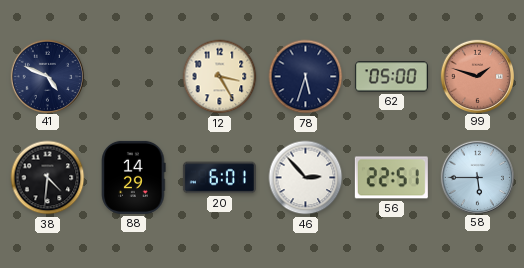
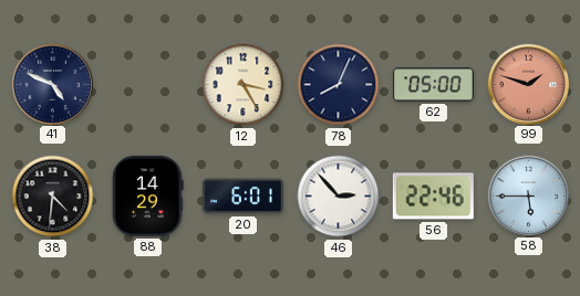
78: 5:33 -> 8:04
56: 22:51 -> 22:46
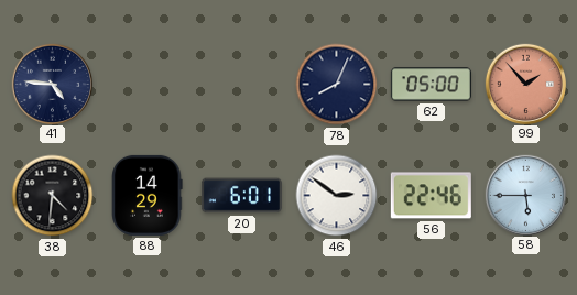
41: 4:49 -> 4:46
12: 3:25 -> none
99: 1:48 -> 1:53
46: 2:53 -> 2:51
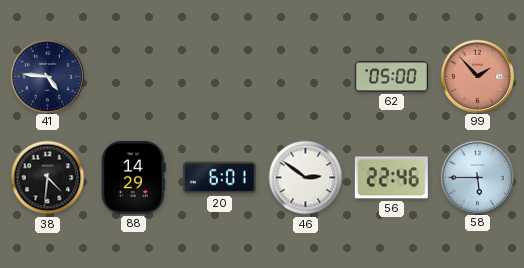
78: 8:04 -> none
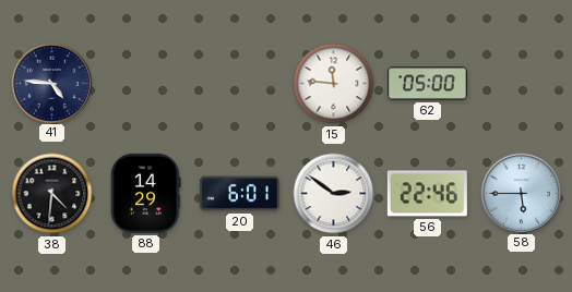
15: none -> 11:46
99: 1:53 -> none
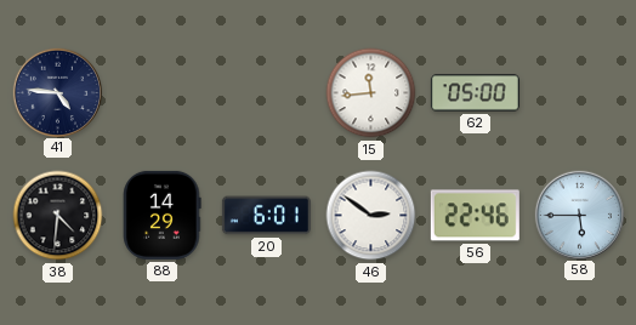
15: 11:46 -> 11:44
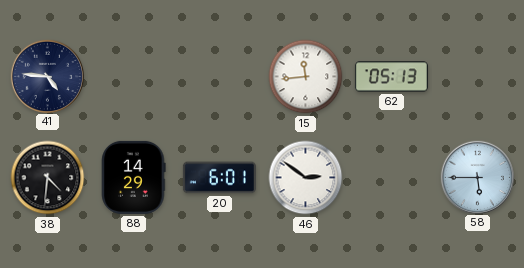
62: 05:00 -> 05:13
56: 22:46 -> none
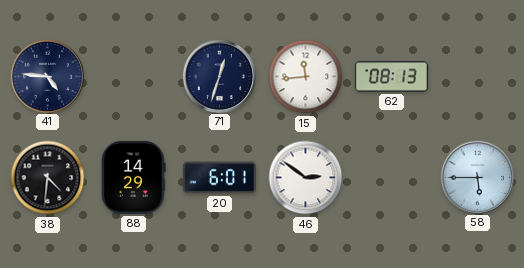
71: none -> 12:33
62: 05:13 -> 08:13
